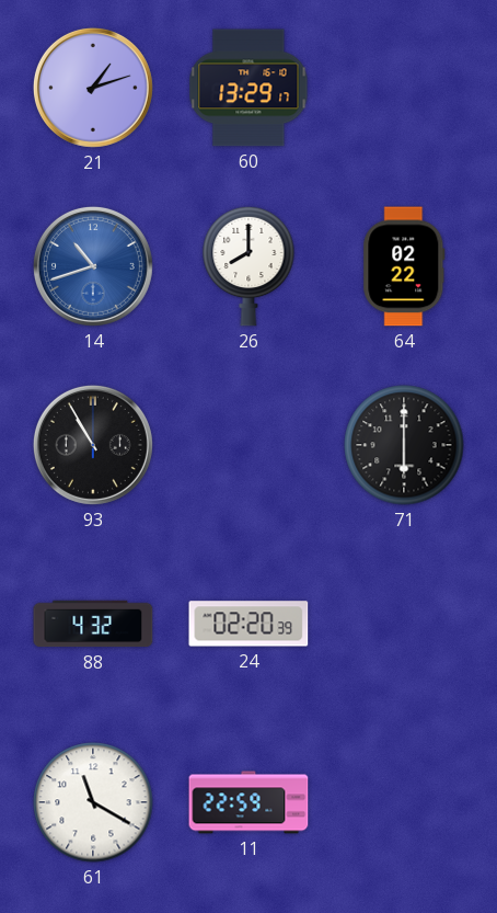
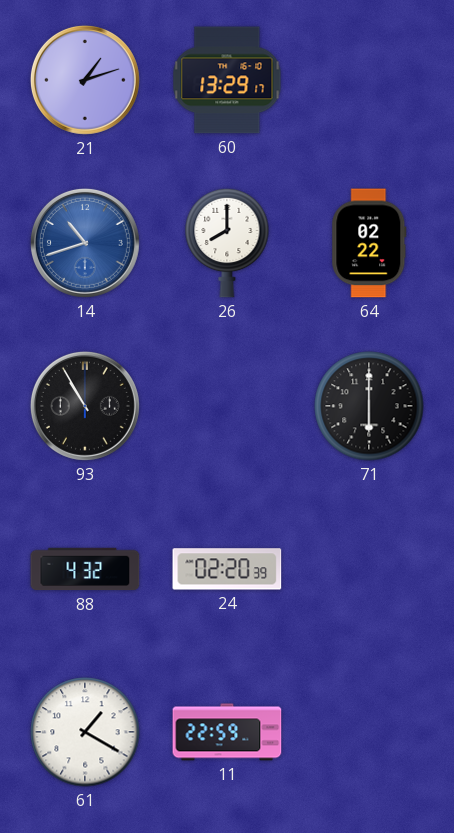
61: 11:20 -> 1:20
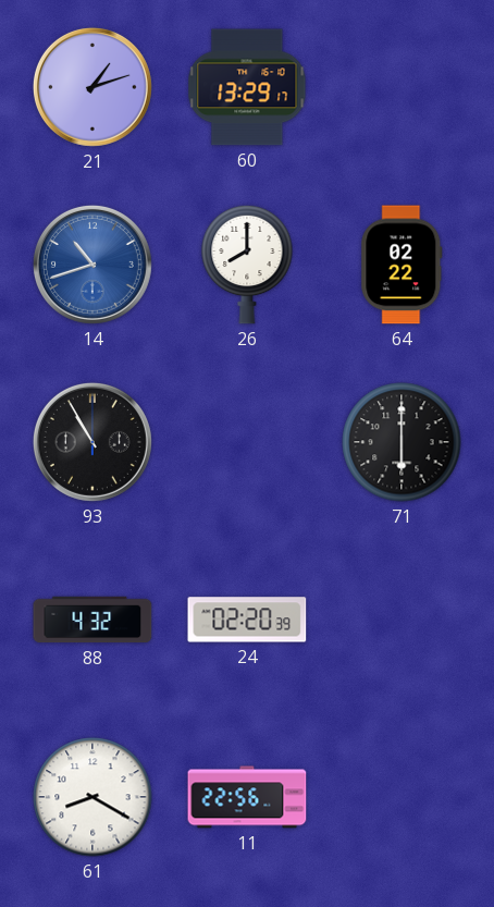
61: 1:20 -> 8:20
11: 22:59 -> 22:56
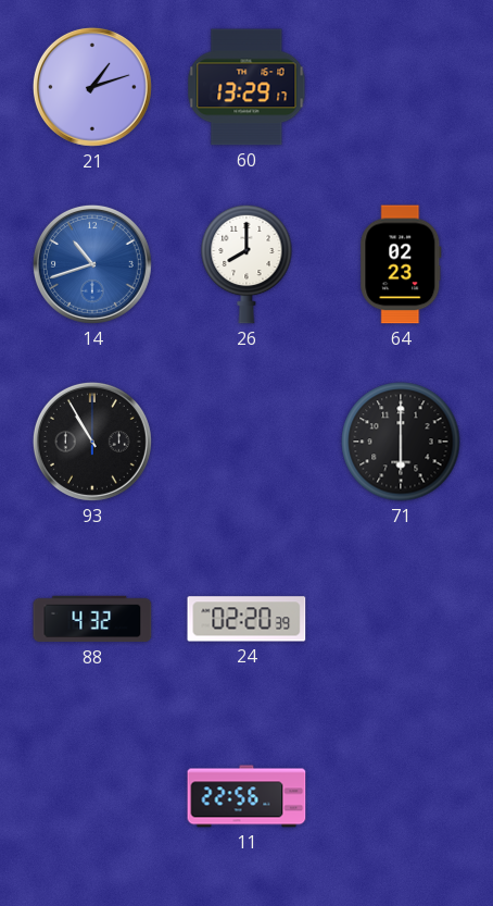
64: 02:22 -> 02:23
61: 8:20 -> none
